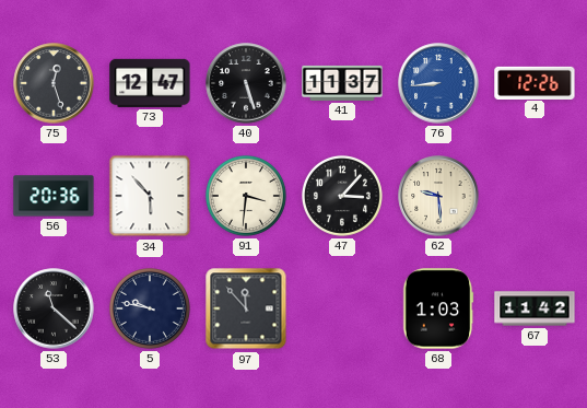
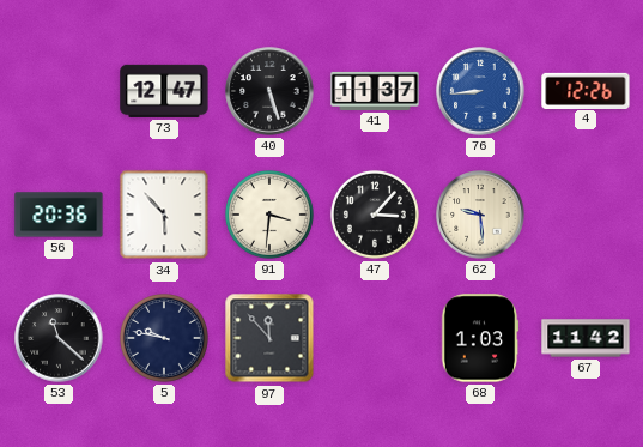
75: 12:27 -> none
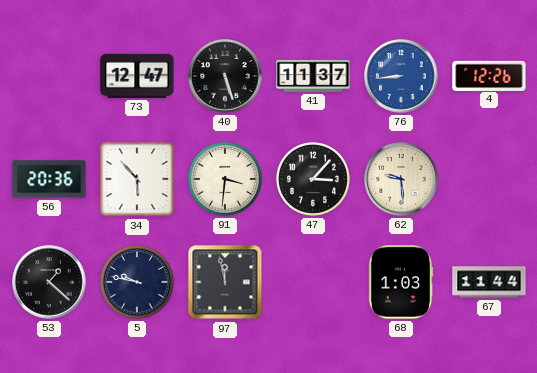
53: 11:22 -> 1:22
97: 11:53 -> 11:58
67: 11:42 -> 11:44
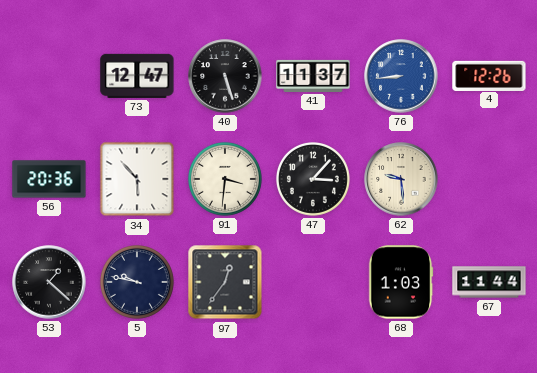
97: 11:58 -> 12:36
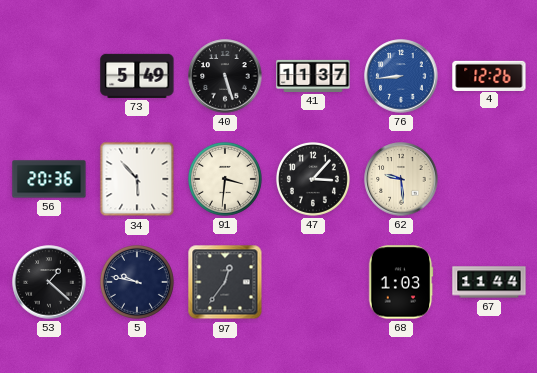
73: 12:47 -> 5:49
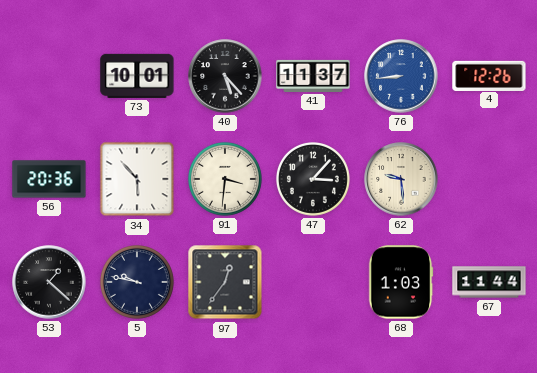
73: 5:49 -> 10:01
40: 5:27 -> 5:23
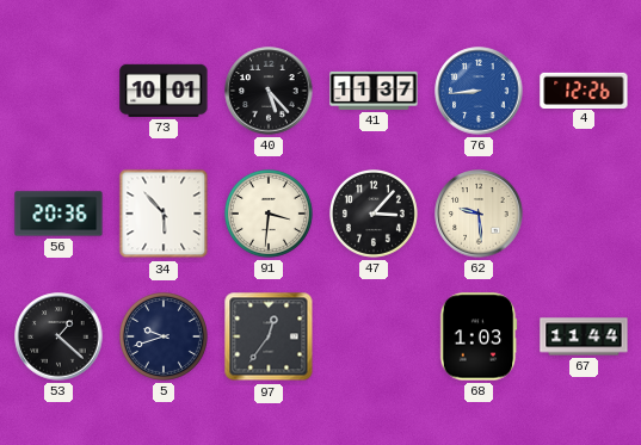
5: 9:47 -> 9:42
